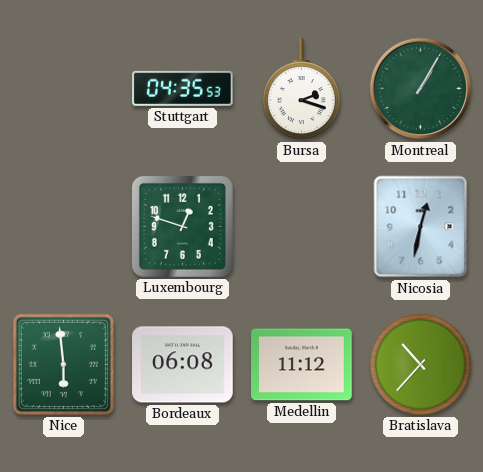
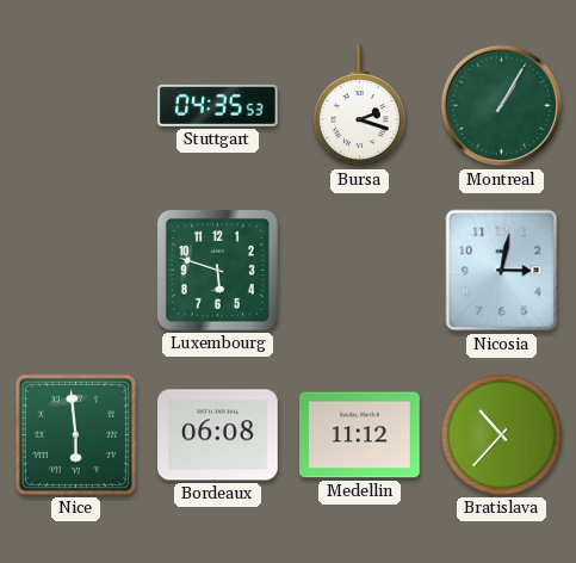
Luxembourg: 12:48 -> 5:48
Nicosia: 12:32 -> 3:02
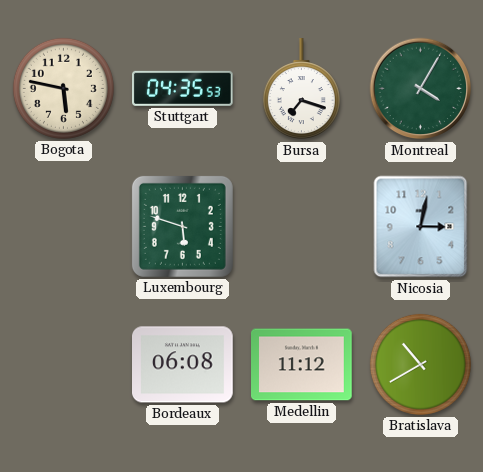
Bogota: none -> 5:47
Bursa: 2:18 -> 7:18
Montreal: 1:05 -> 4:05
Nice: 5:59 -> none
Bratislava: 10:37 -> 10:40
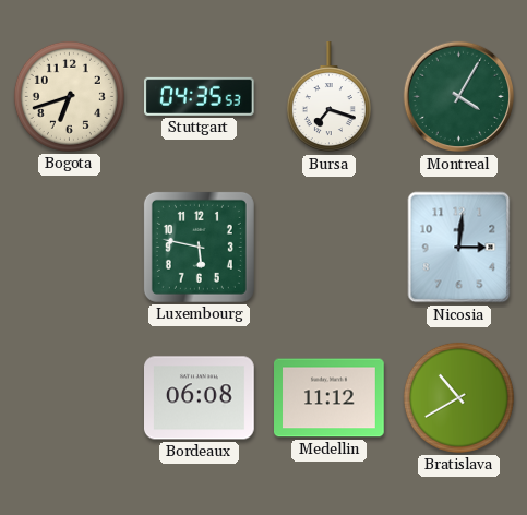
Bogota: 5:47 -> 6:42
Luxembourg: 5:48 -> 5:47
Nicosia: 3:02 -> 3:01
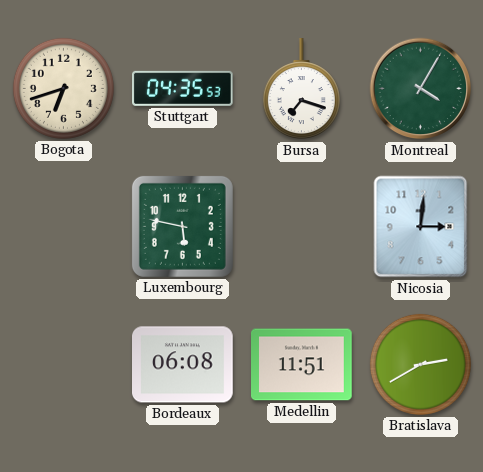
Medellin: 11:12 -> 11:51
Bratislava: 10:40 -> 2:40
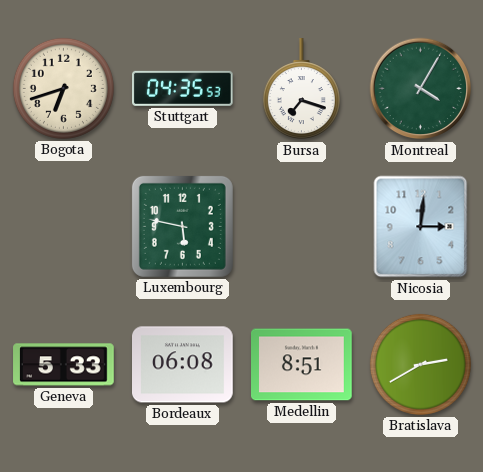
Geneva: none -> 5:33
Medellin: 11:51 -> 8:51
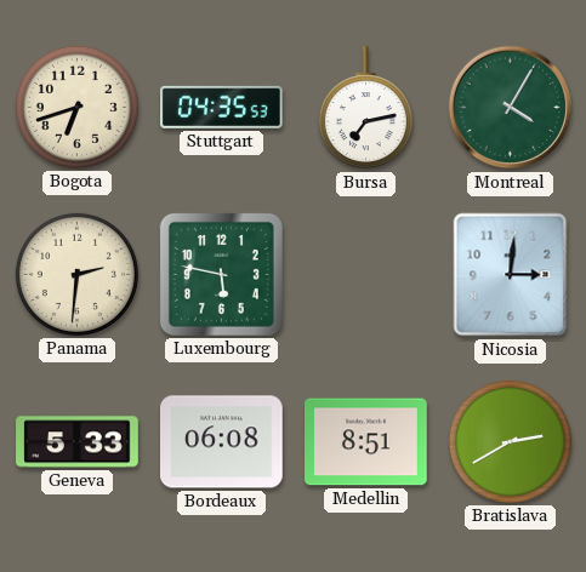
Bursa: 7:18 -> 7:13
Panama: none -> 2:31
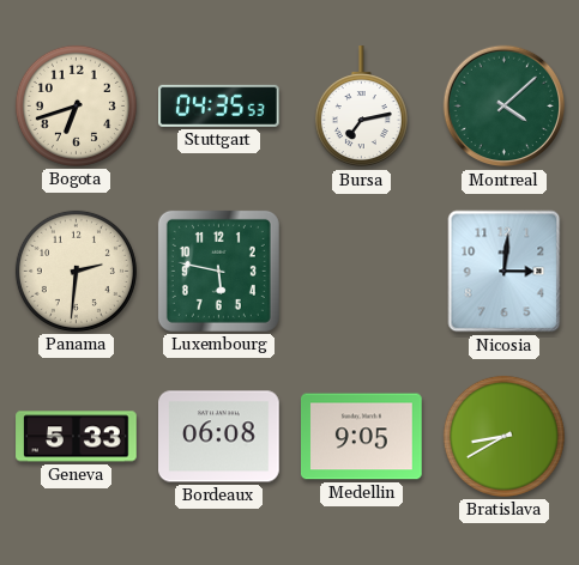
Montreal: 4:05 -> 4:08
Medellin: 8:51 -> 9:05
Bratislava: 2:40 -> 8:40
